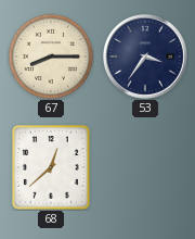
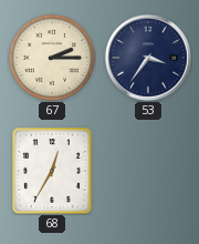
67: 8:15 -> 2:15
68: 12:38 -> 12:35
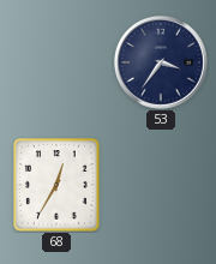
67: 2:15 -> none
